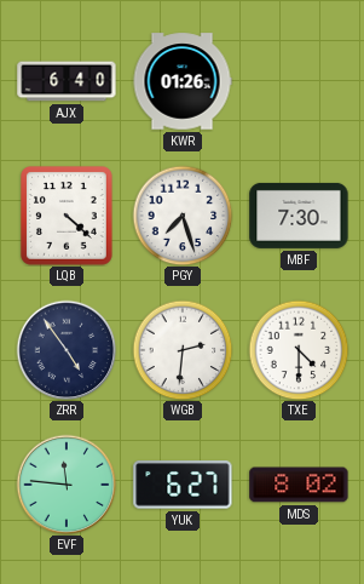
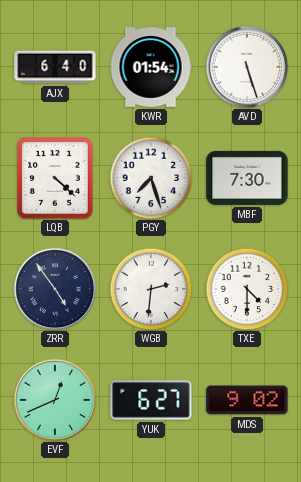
KWR: 01:26 -> 01:54
AVD: none -> 5:27
EVF: 11:46 -> 12:41
MDS: 8:02 -> 9:02
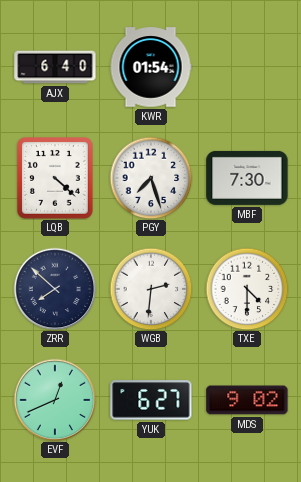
AVD: 5:27 -> none
ZRR: 4:54 -> 7:52
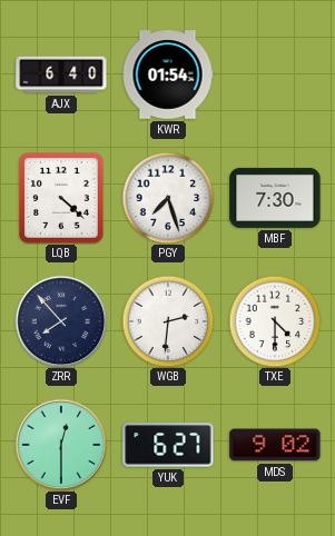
ZRR: 7:52 -> 7:53
EVF: 12:41 -> 12:30
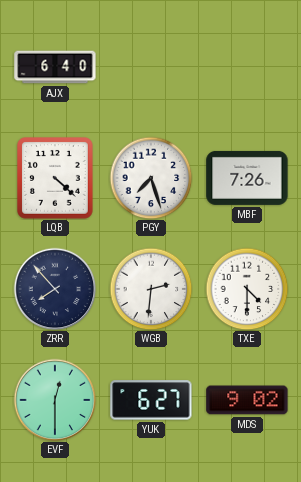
KWR: 01:54 -> none
MBF: 7:30 -> 7:26
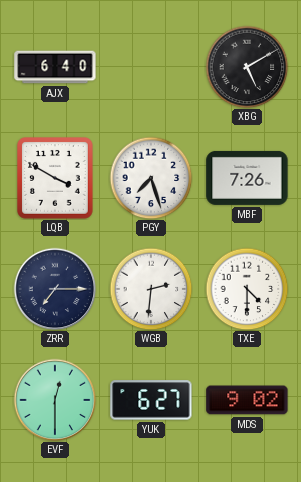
XBG: none -> 5:10
LQB: 4:22 -> 3:50
ZRR: 7:53 -> 7:15
